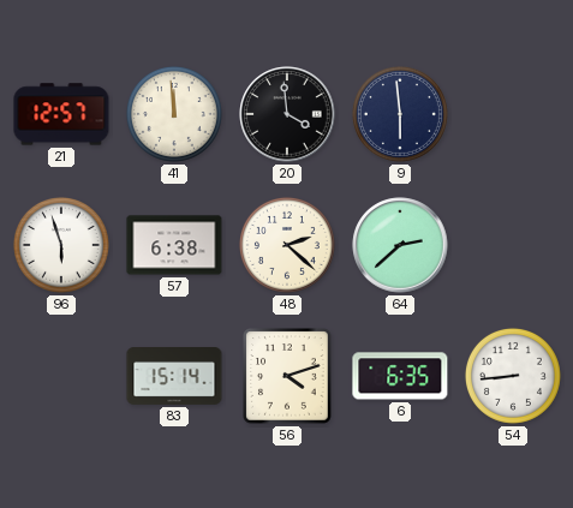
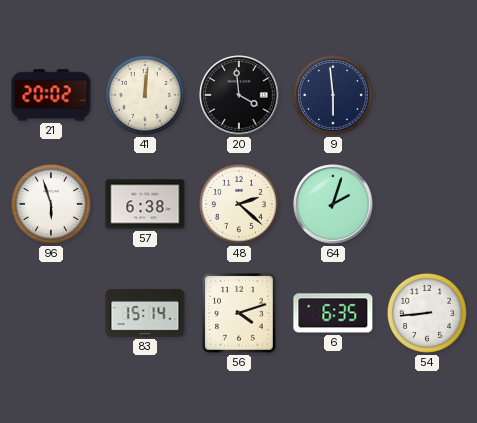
21: 12:57 -> 20:02
41: 11:59 -> 12:01
64: 2:38 -> 2:03
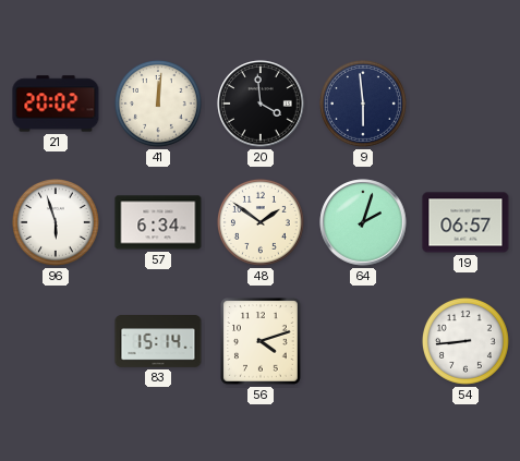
57: 6:38 -> 6:34
48: 2:22 -> 1:51
19: none -> 06:57
6: 6:35 -> none
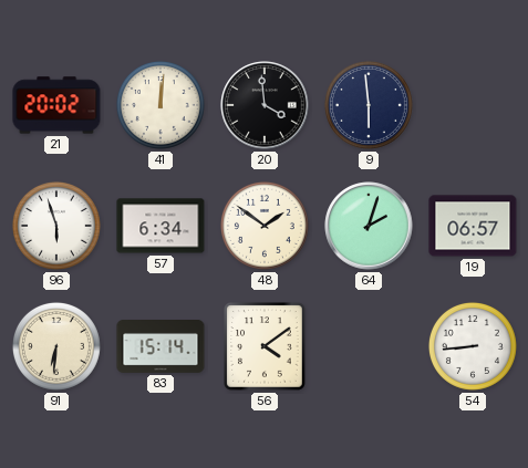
91: none -> 6:31
56: 4:12 -> 4:09
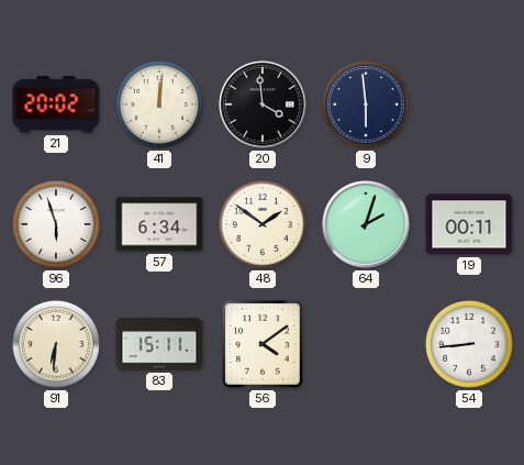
19: 06:57 -> 00:11
83: 15:14 -> 15:11
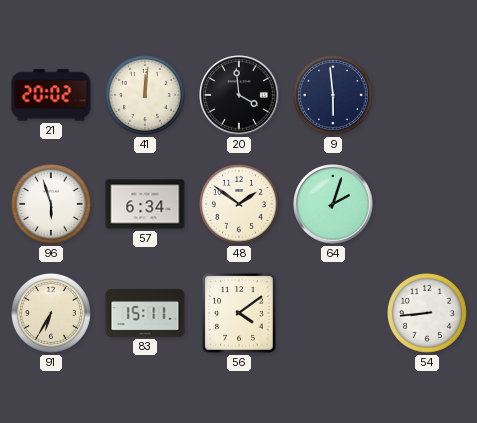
19: 00:11 -> none
91: 6:31 -> 6:35
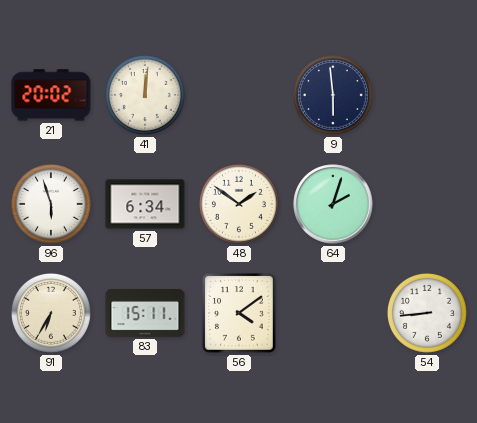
20: 3:59 -> none
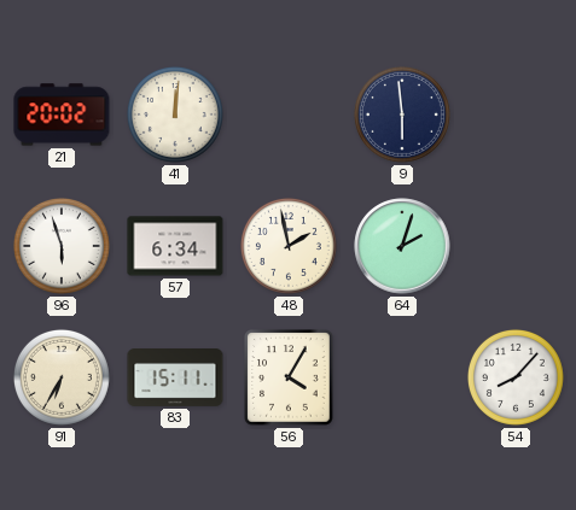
48: 1:51 -> 1:58
56: 4:09 -> 4:05
54: 8:44 -> 8:07
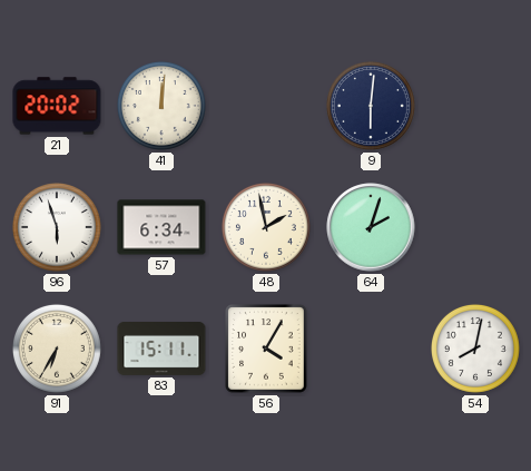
9: 5:59 -> 6:01
54: 8:07 -> 8:02
